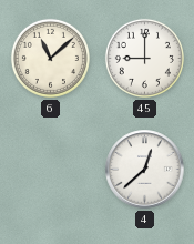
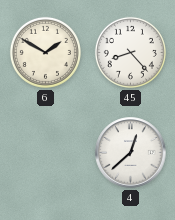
6: 11:08 -> 1:50
45: 9:00 -> 8:23
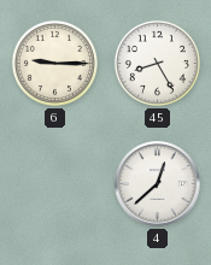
6: 1:50 -> 9:15
45: 8:23 -> 8:25
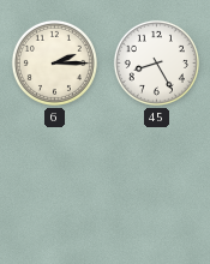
6: 9:15 -> 2:15
4: 12:38 -> none
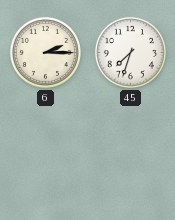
45: 8:25 -> 7:33
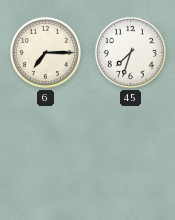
6: 2:15 -> 7:15
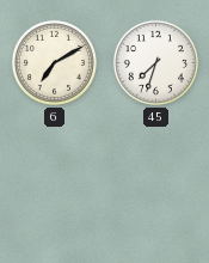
6: 7:15 -> 7:10
